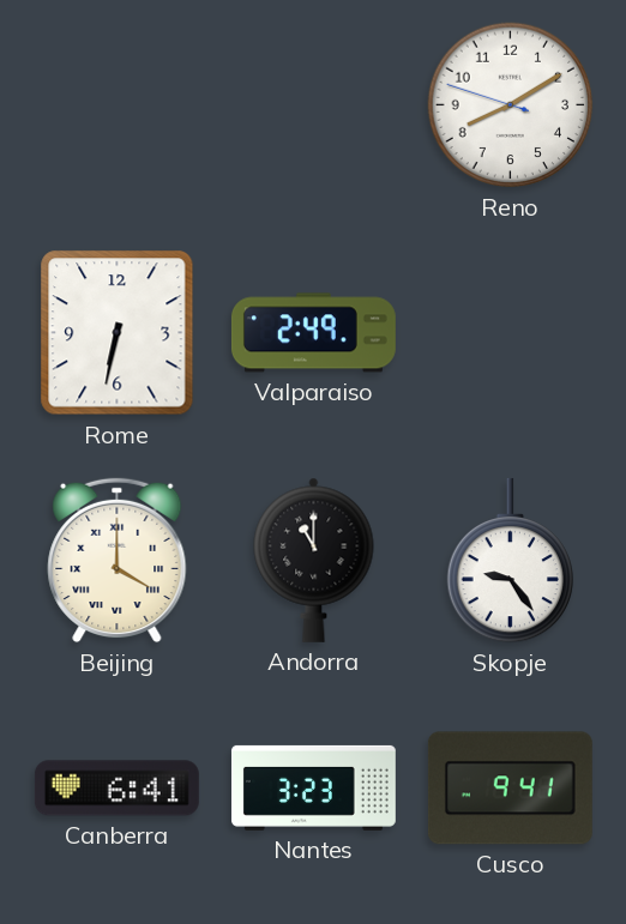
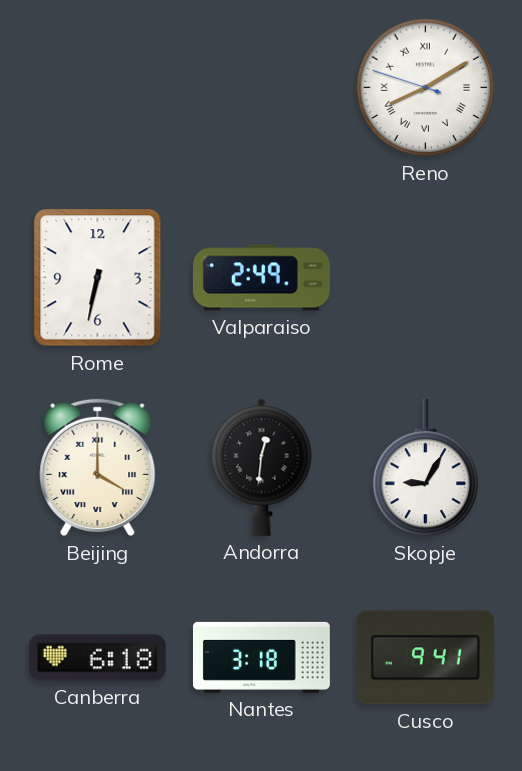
Reno numerals: Arabic -> Roman
Andorra: 11:00 -> 12:31
Skopje: 9:24 -> 9:05
Canberra: 6:41 -> 6:18
Nantes: 3:23 -> 3:18
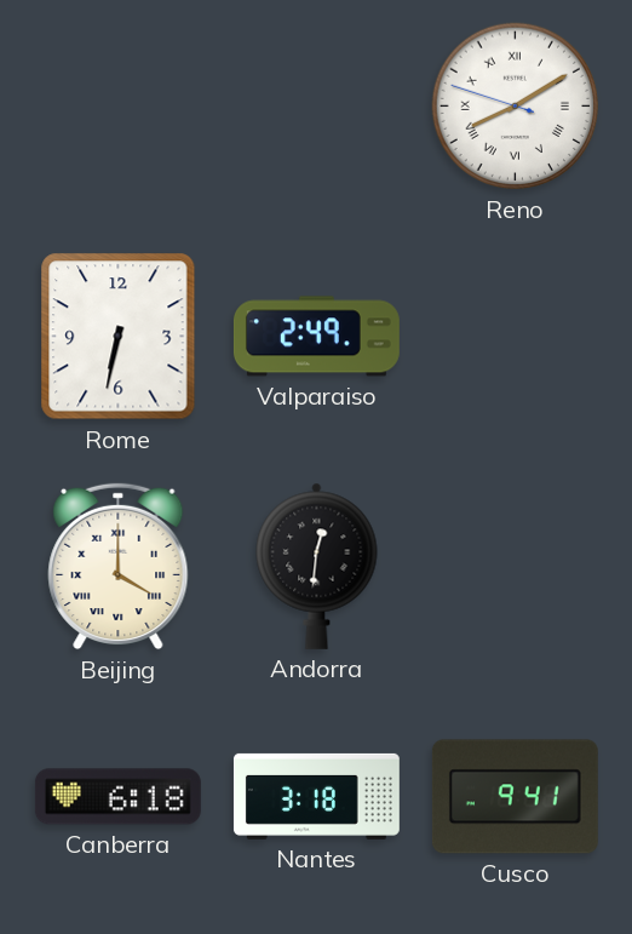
Skopje: 9:05 -> none
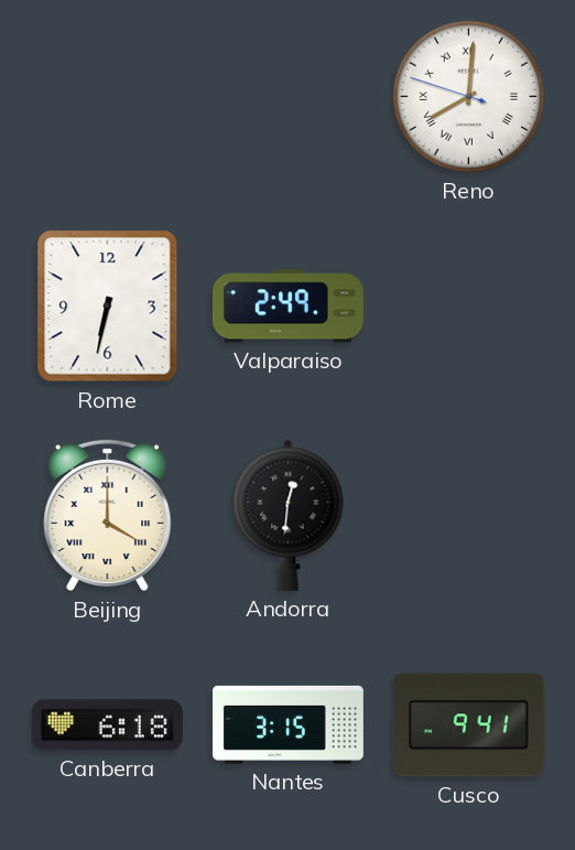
Reno: 8:09 -> 8:00
Nantes: 3:18 -> 3:15
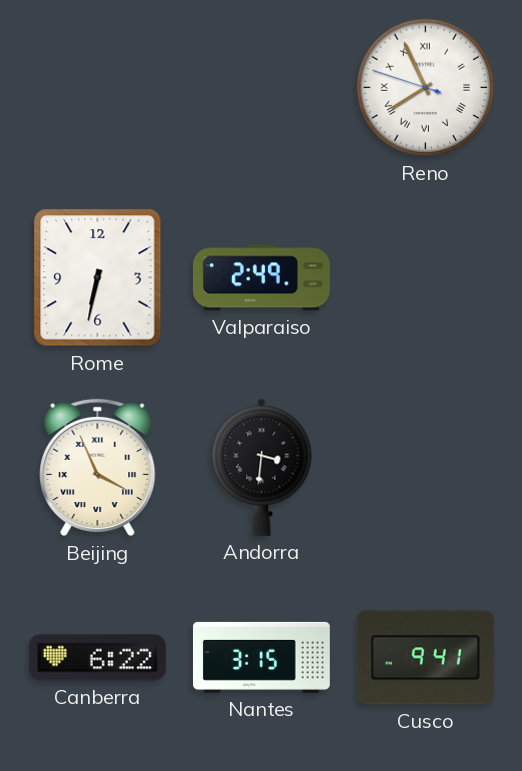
Reno: 8:00 -> 7:55
Beijing: 4:00 -> 3:56
Andorra: 12:31 -> 3:31
Canberra: 6:18 -> 6:22
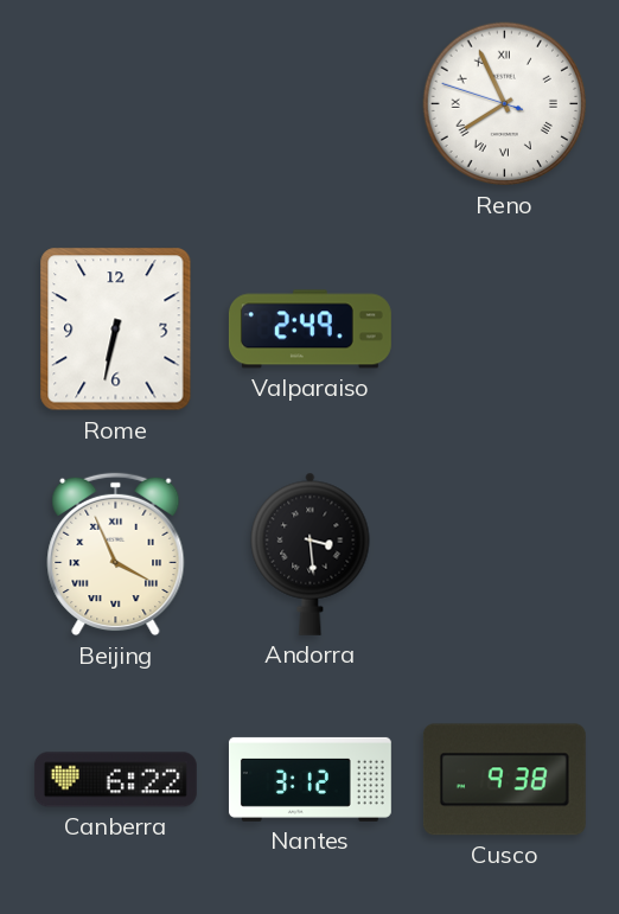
Andorra: 3:31 -> 3:29
Nantes: 3:15 -> 3:12
Cusco: 9:41 -> 9:38
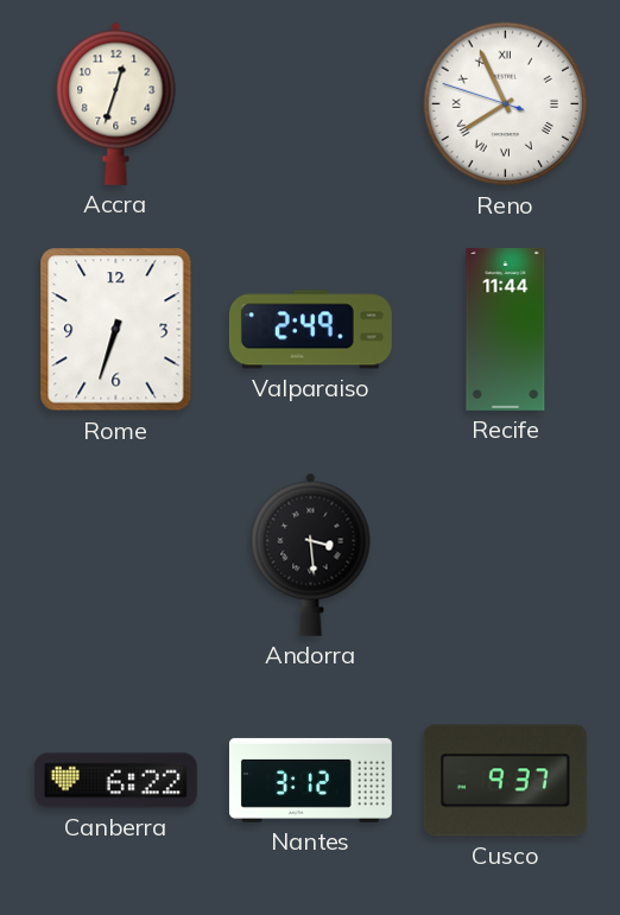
Accra: none -> 12:33
Rome: 6:32 -> 6:33
Recife: none -> 11:44
Beijing: 3:56 -> none
Cusco: 9:38 -> 9:37
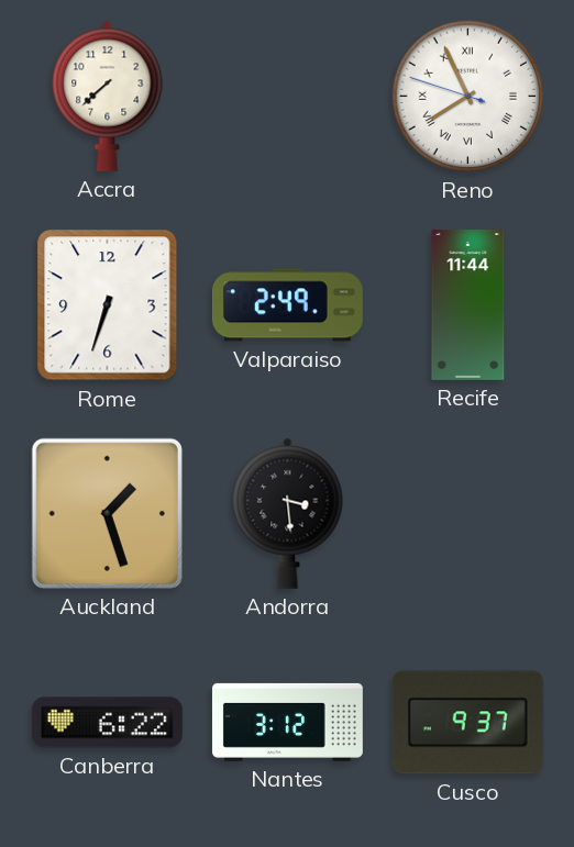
Accra: 12:33 -> 7:38
Auckland: none -> 1:27
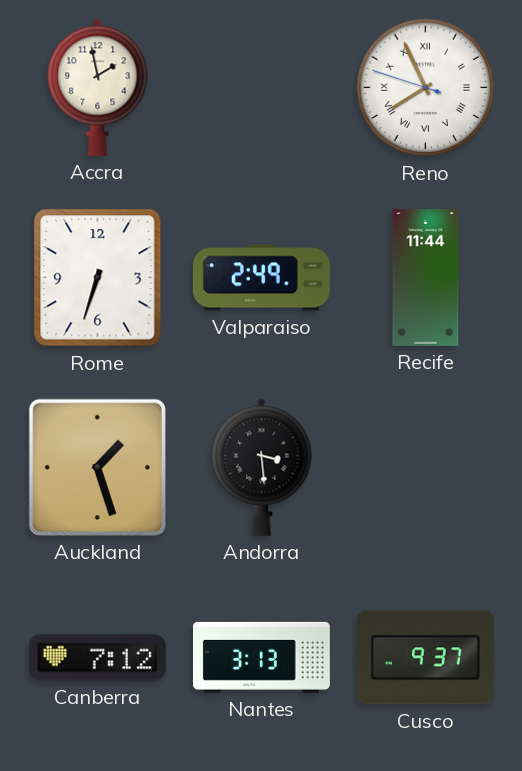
Accra: 7:38 -> 1:58
Canberra: 6:22 -> 7:12
Nantes: 3:12 -> 3:13
